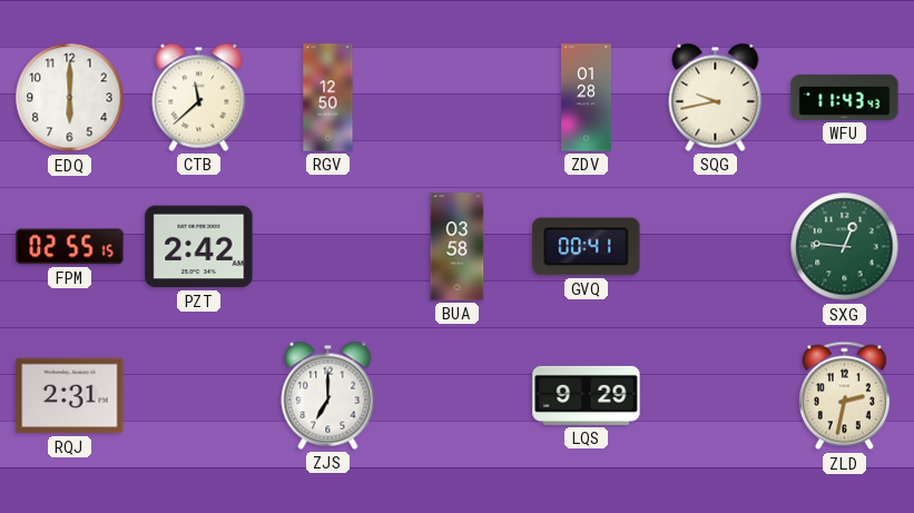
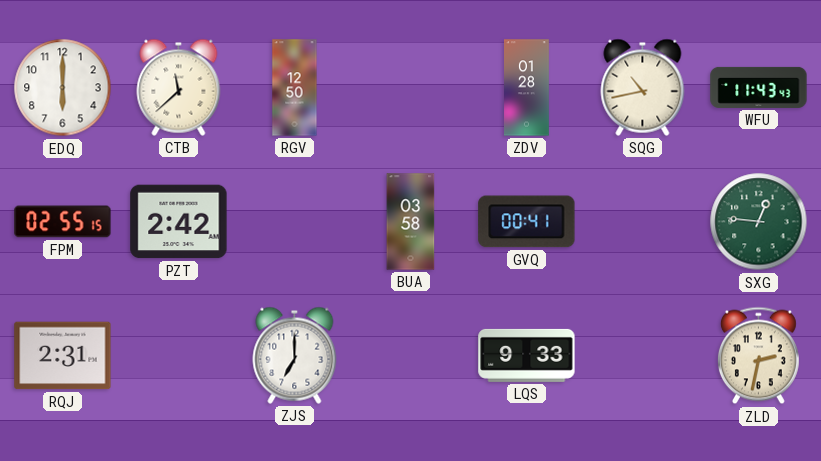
SQG: 9:43 -> 10:43
LQS: 9:29 -> 9:33
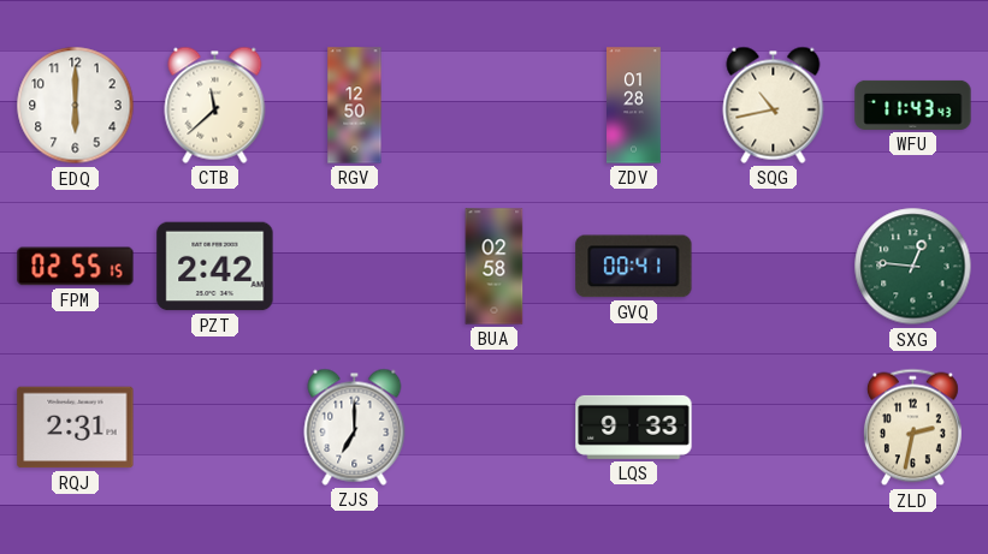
BUA: 03:58 -> 02:58
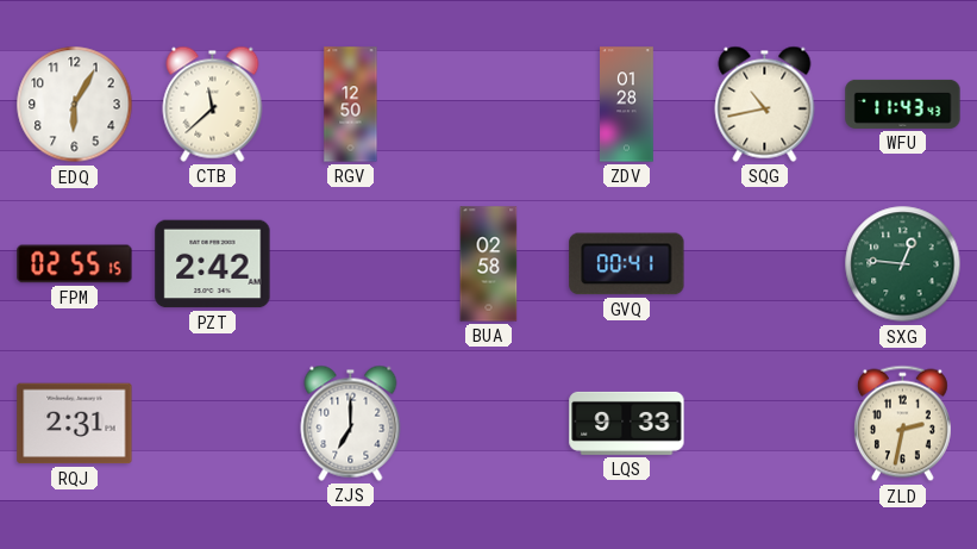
EDQ: 6:00 -> 6:05
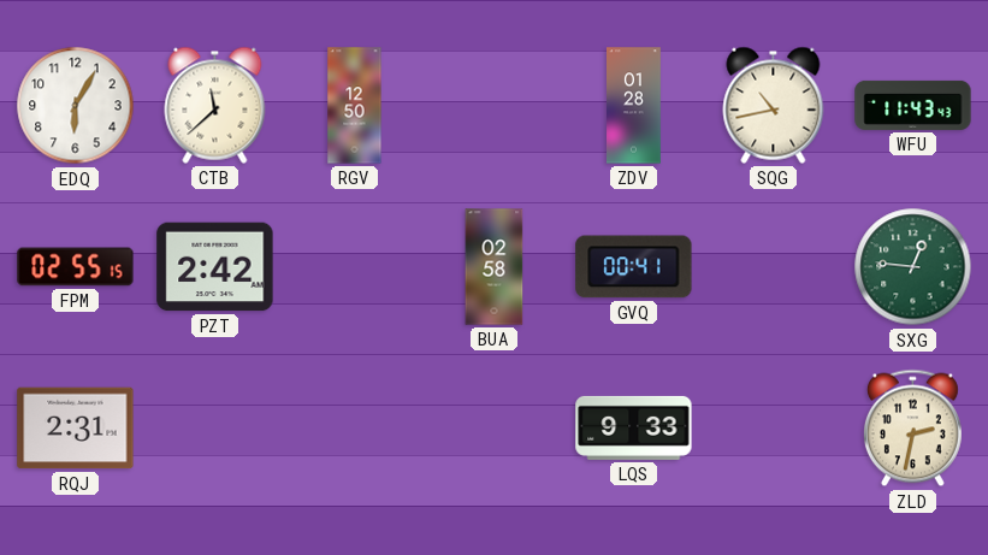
ZJS: 7:00 -> none
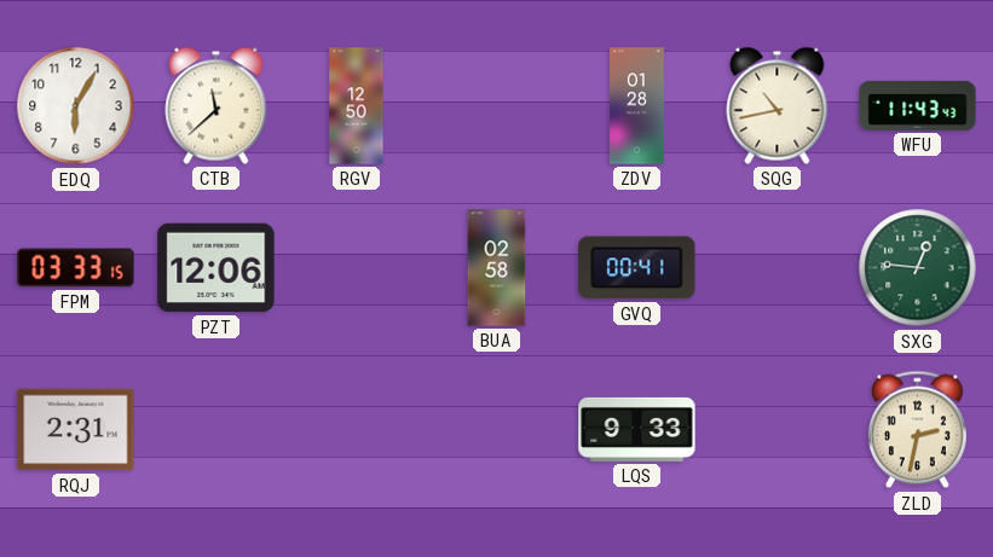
FPM: 02:55 -> 03:33
PZT: 2:42 -> 12:06
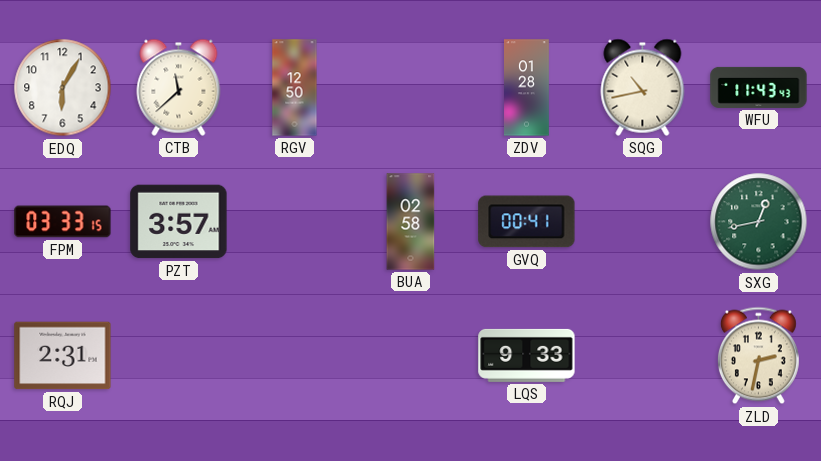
PZT: 12:06 -> 3:57
SXG: 12:46 -> 12:43
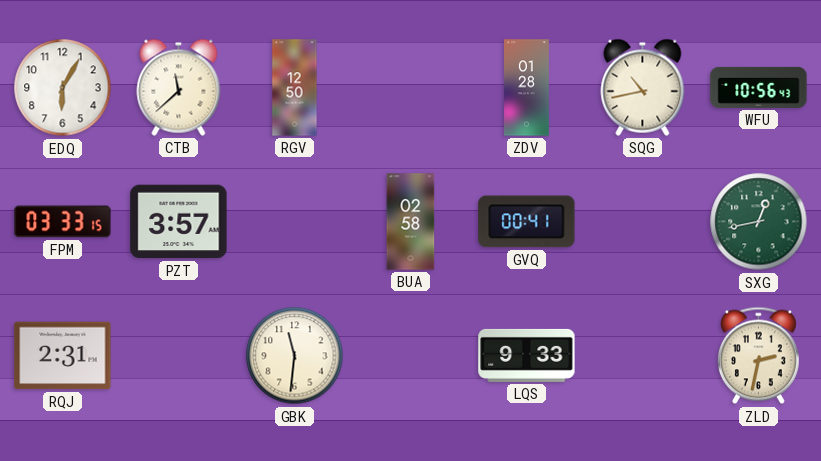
WFU: 11:43 -> 10:56
GBK: none -> 11:31
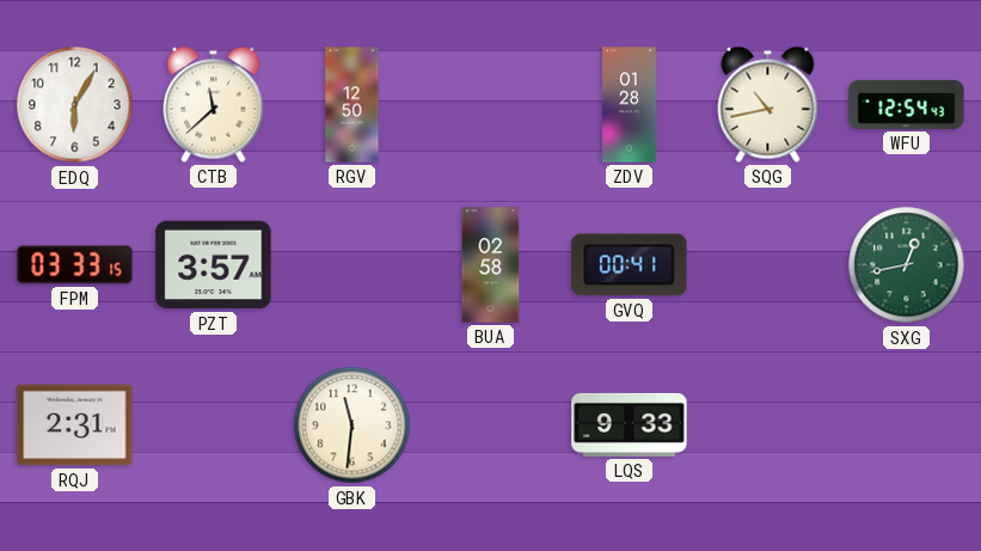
WFU: 10:56 -> 12:54
ZLD: 2:32 -> none
